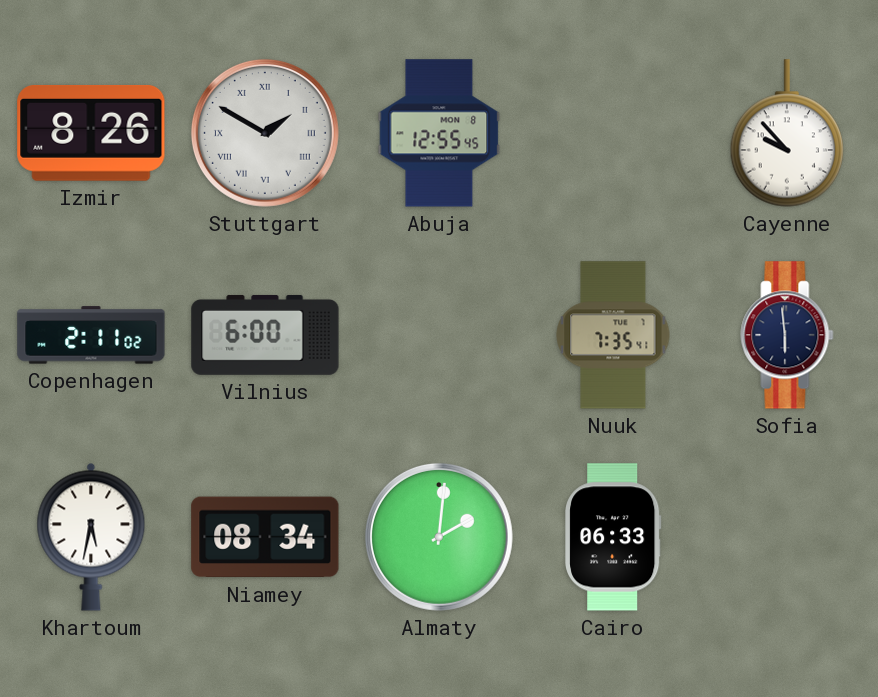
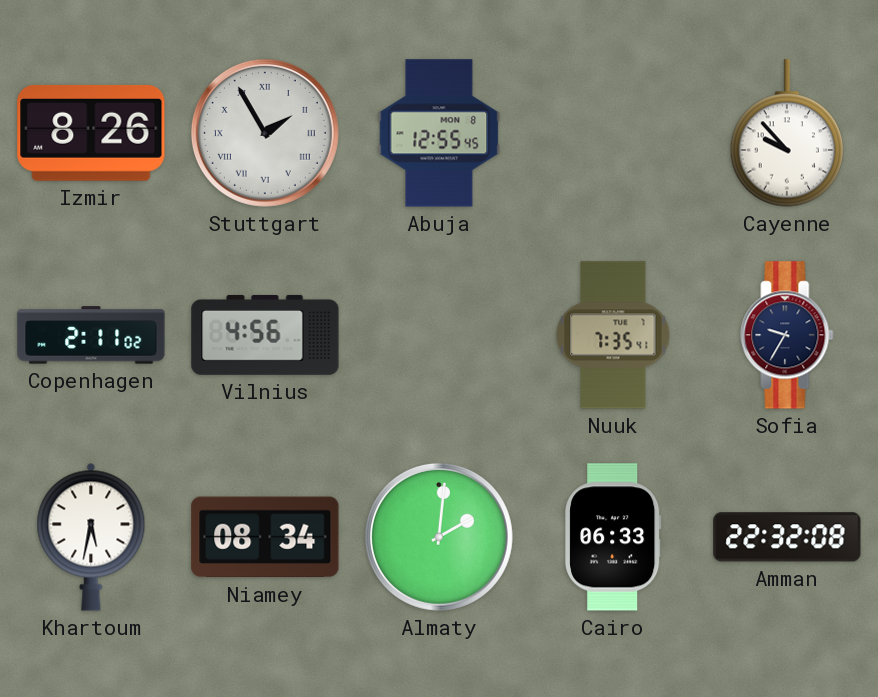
Stuttgart: 1:50 -> 1:55
Vilnius: 6:00 -> 4:56
Sofia: 5:59 -> 9:35
Amman: none -> 22:32
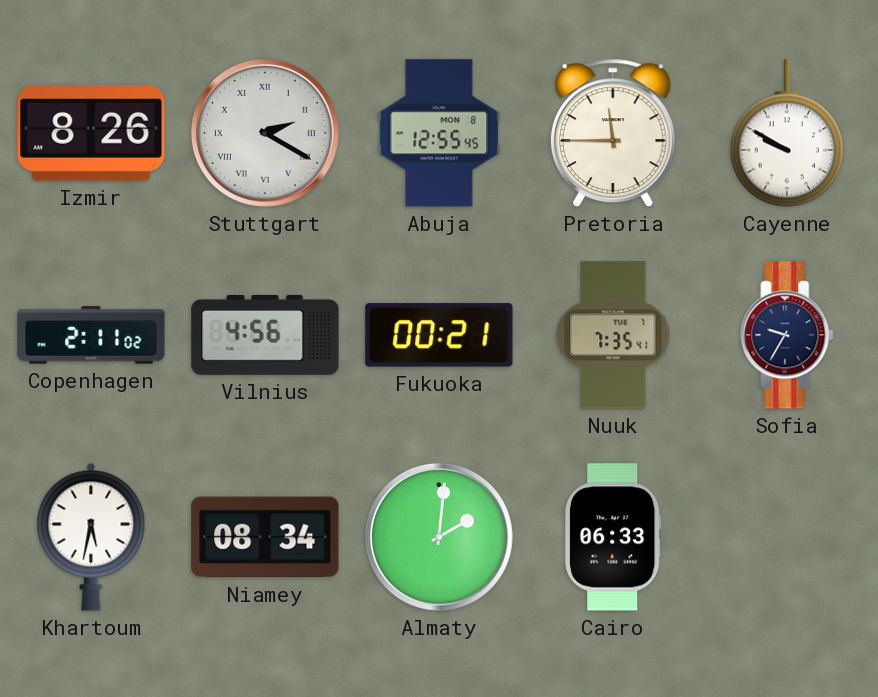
Stuttgart: 1:55 -> 2:20
Pretoria: none -> 11:45
Cayenne: 9:53 -> 9:50
Fukuoka: none -> 00:21
Amman: 22:32 -> none
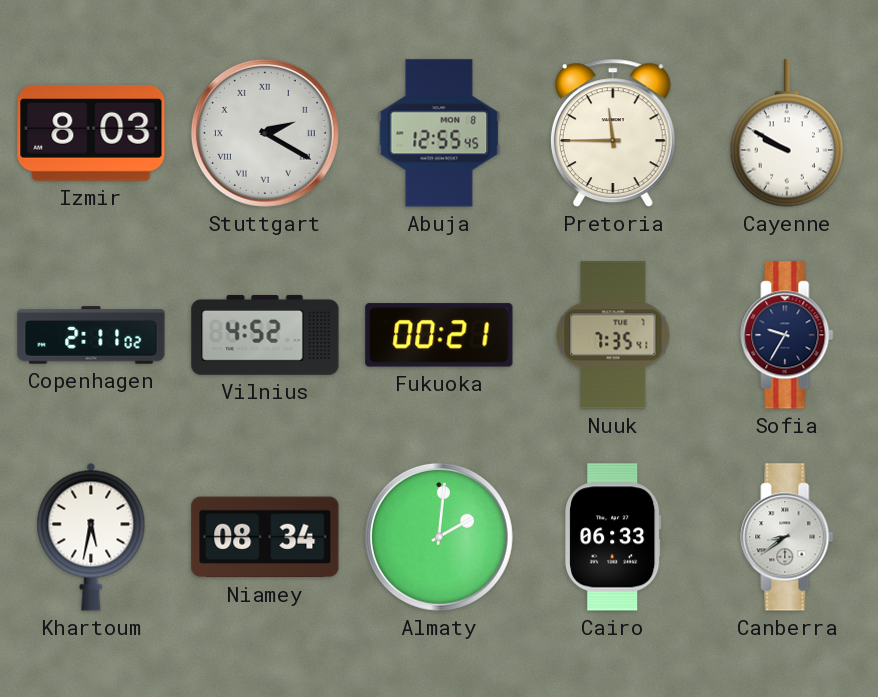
Izmir: 8:26 -> 8:03
Vilnius: 4:56 -> 4:52
Canberra: none -> 8:39
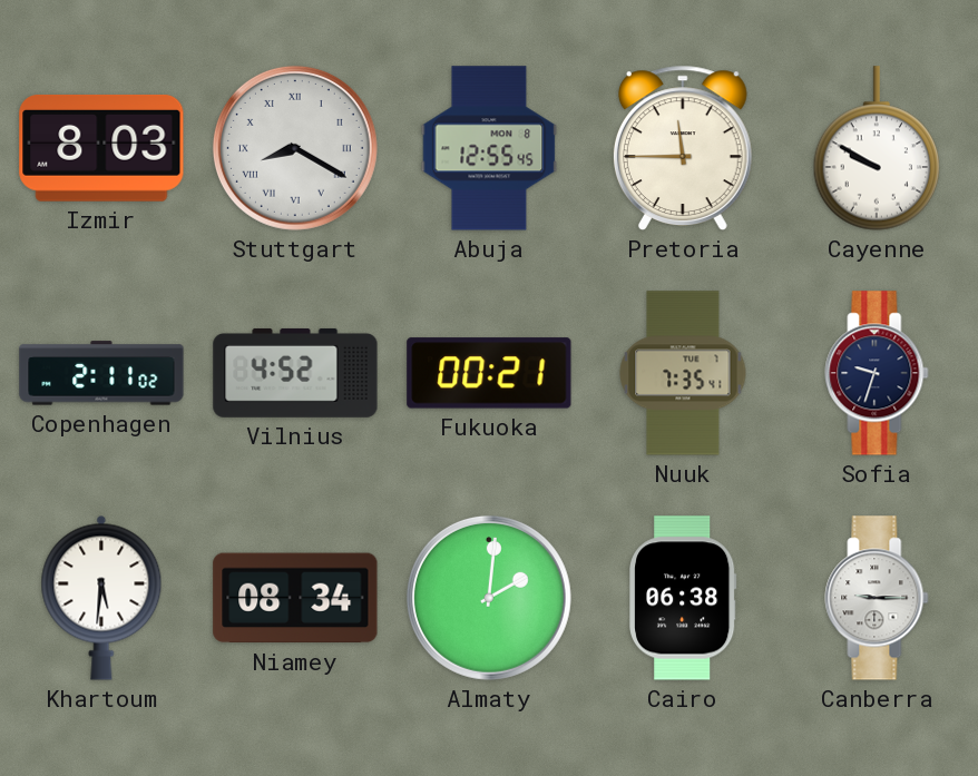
Stuttgart: 2:20 -> 8:20
Sofia: 9:35 -> 9:33
Khartoum: 5:32 -> 5:31
Cairo: 06:33 -> 06:38
Canberra: 8:39 -> 9:15
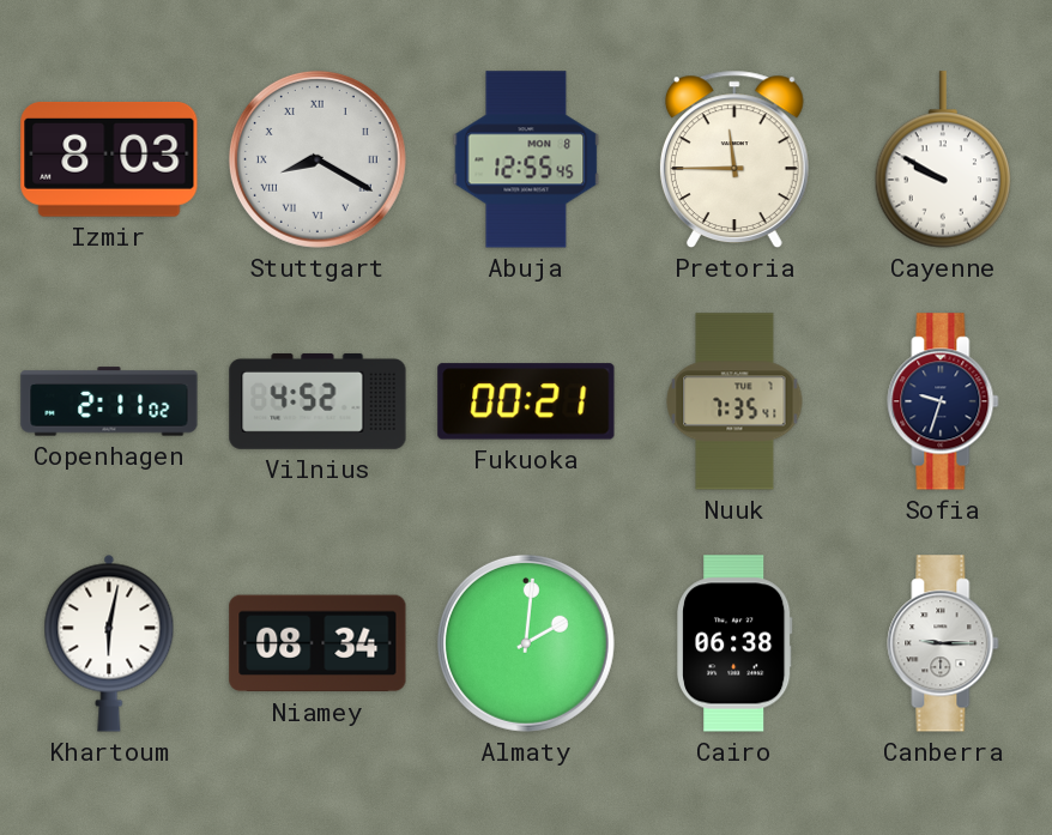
Khartoum: 5:31 -> 6:02
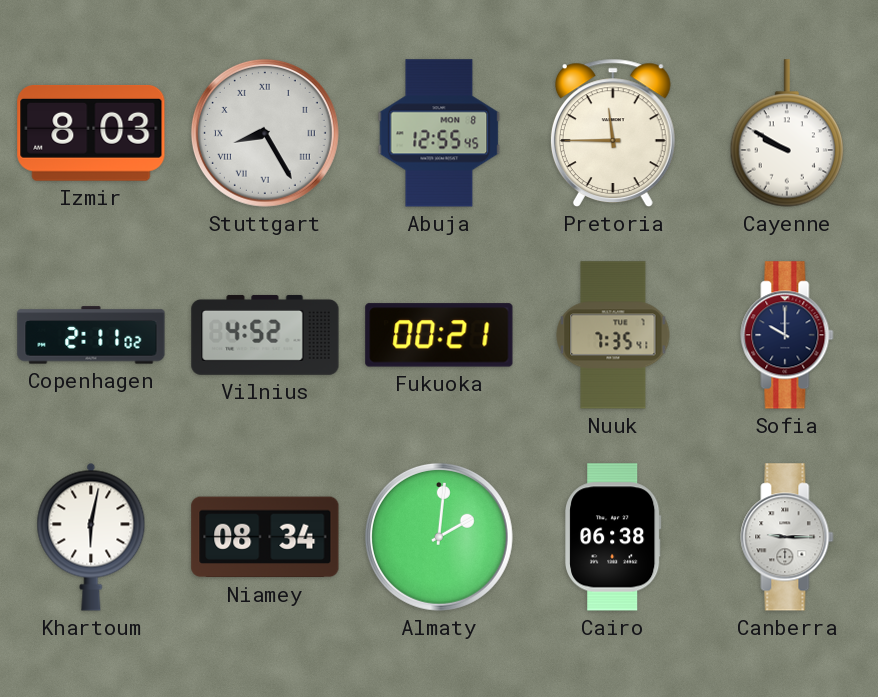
Stuttgart: 8:20 -> 8:25
Sofia: 9:33 -> 10:00
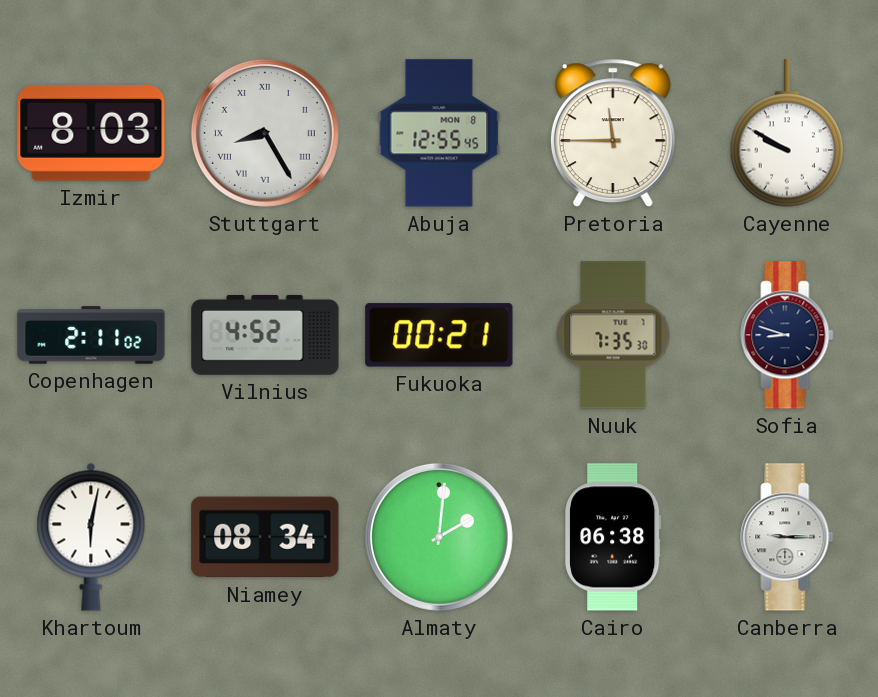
Nuuk: 7:35:41 -> 7:35:30
Sofia: 10:00 -> 8:48
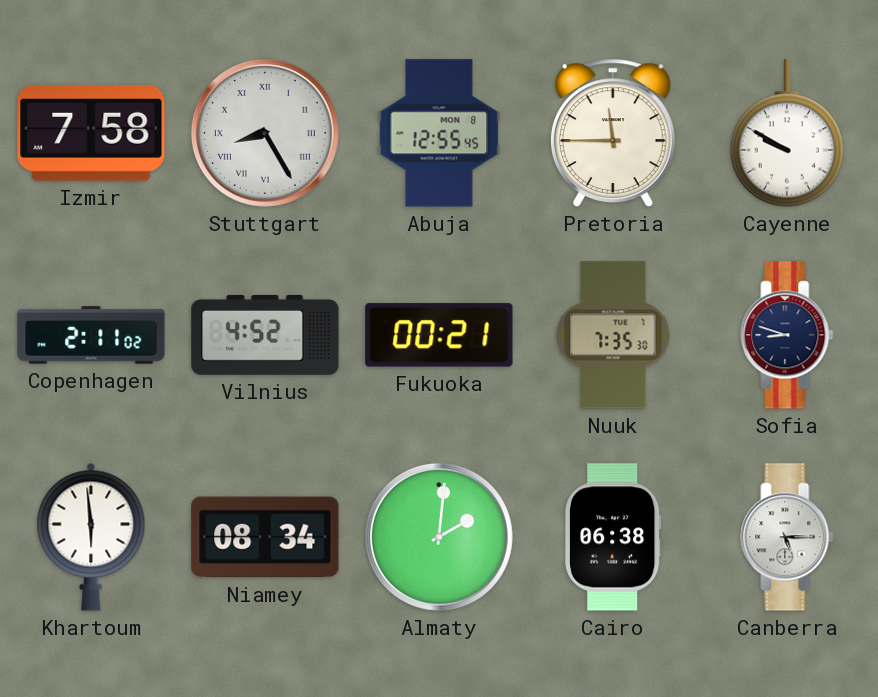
Izmir: 8:03 -> 7:58
Khartoum: 6:02 -> 5:59
Canberra: 9:15 -> 5:15
